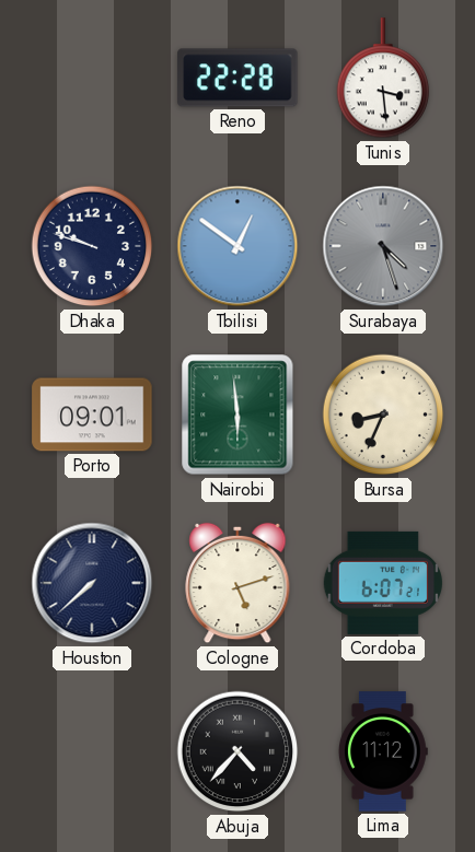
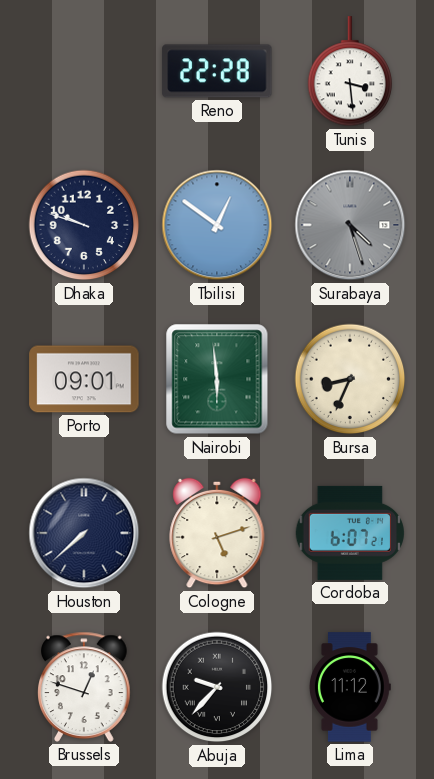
Brussels: none -> 12:48
Abuja: 4:37 -> 9:37
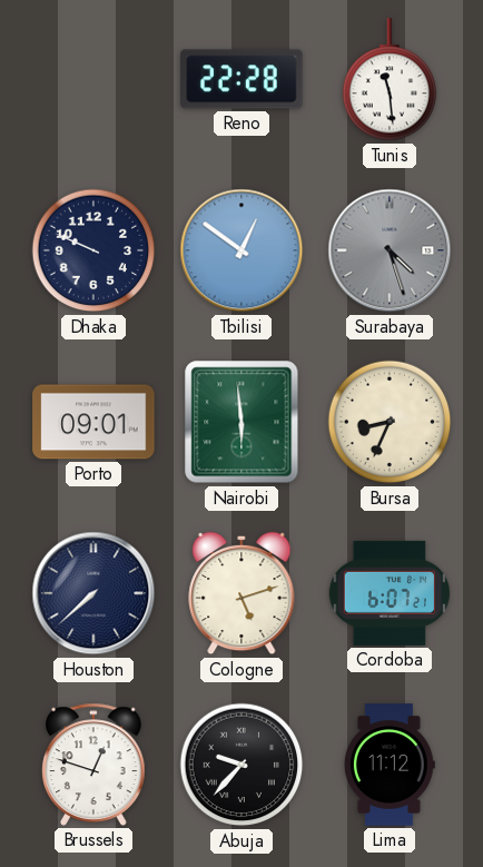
Tunis: 3:29 -> 11:29
Dhaka: 9:48 -> 9:49
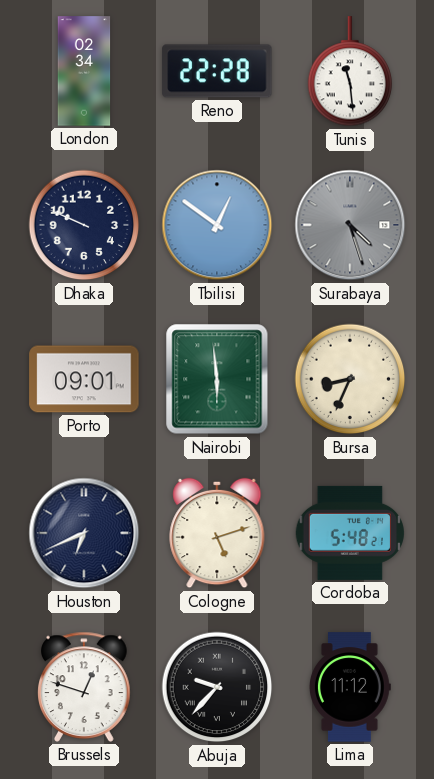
London: none -> 02:34
Houston: 7:38 -> 6:41
Cordoba: 6:07 -> 5:48
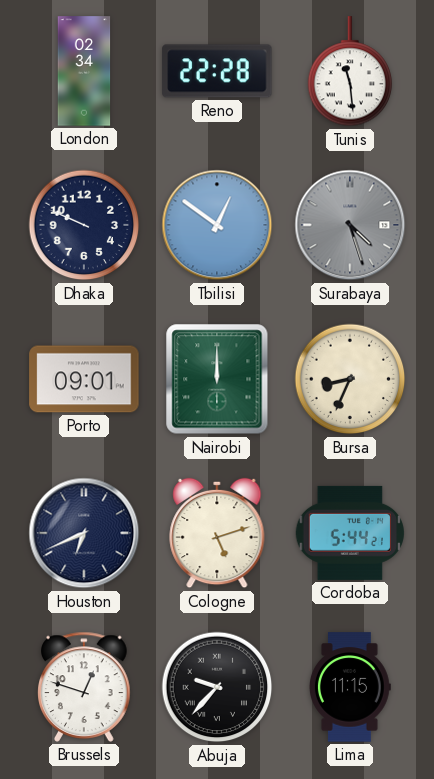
Nairobi: 5:59 -> 12:00
Cordoba: 5:48 -> 5:44
Lima: 11:12 -> 11:15
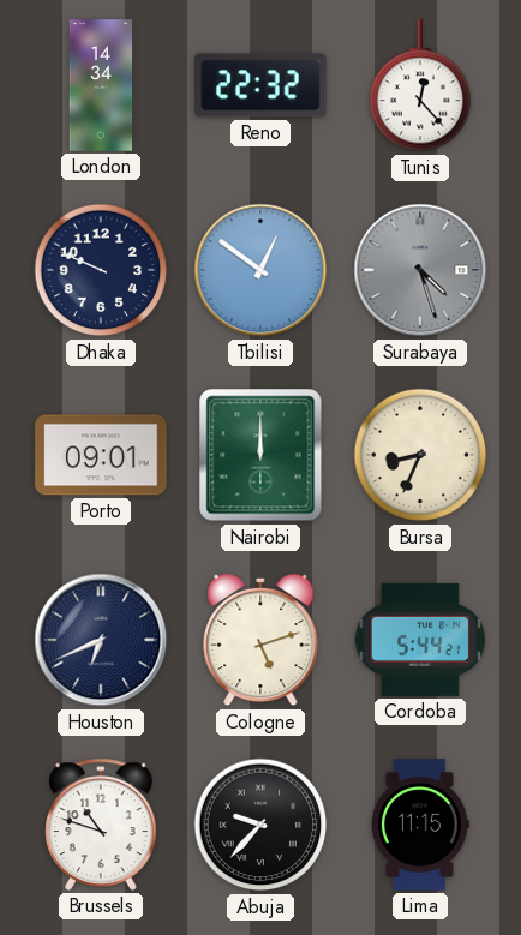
London: 02:34 -> 14:34
Reno: 22:28 -> 22:32
Tunis: 11:29 -> 12:23
Brussels: 12:48 -> 10:48
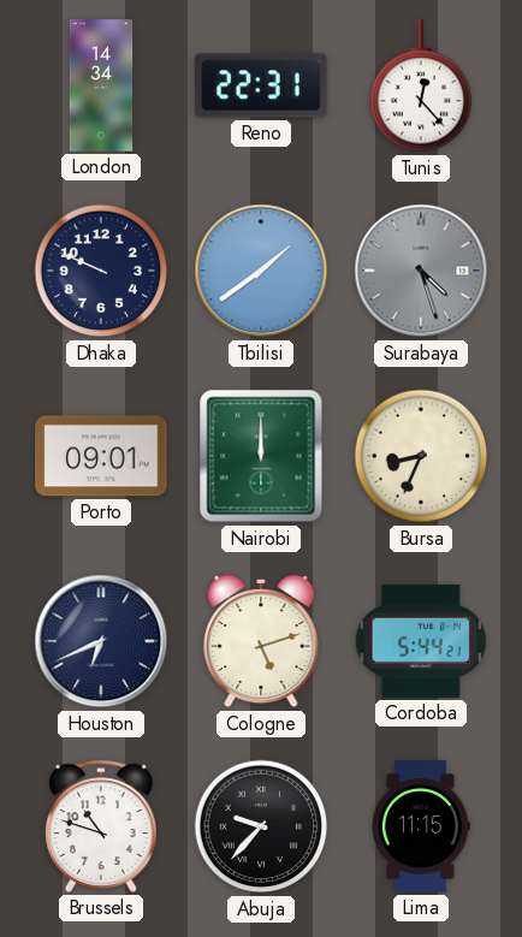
Reno: 22:32 -> 22:31
Tbilisi: 12:51 -> 1:39
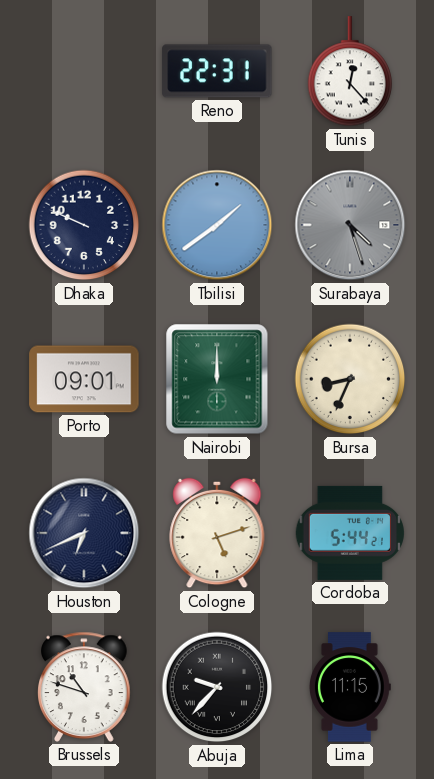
London: 14:34 -> none
